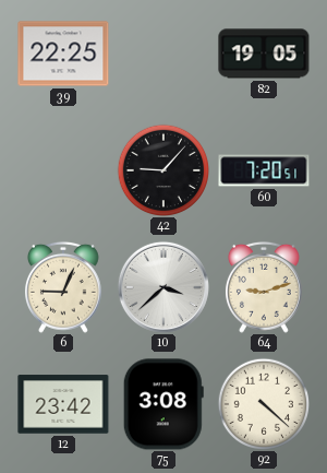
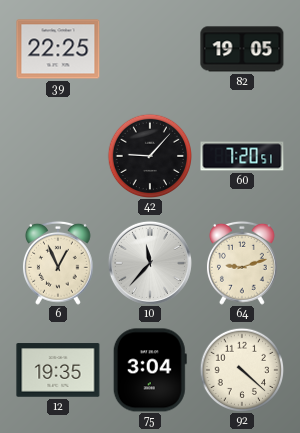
6: 9:04 -> 12:56
10: 3:38 -> 11:37
12: 23:42 -> 19:35
75: 3:08 -> 3:04
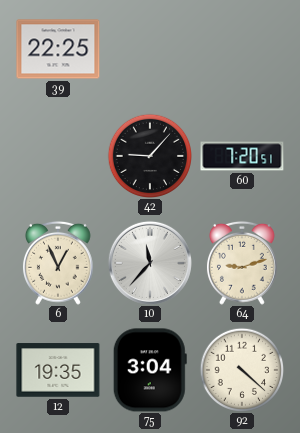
82: 19:05 -> none
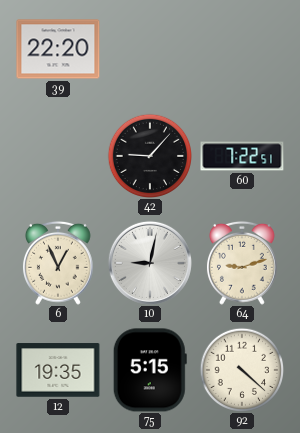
39: 22:25 -> 22:20
60: 7:20 -> 7:22
10: 11:37 -> 9:02
75: 3:04 -> 5:15
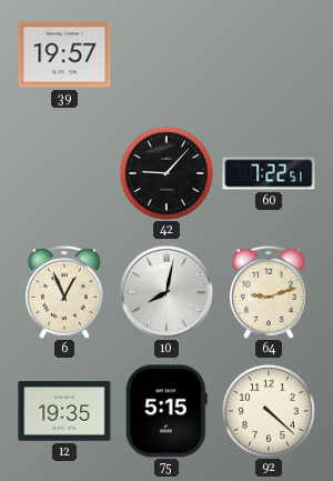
39: 22:20 -> 19:57
10: 9:02 -> 8:02
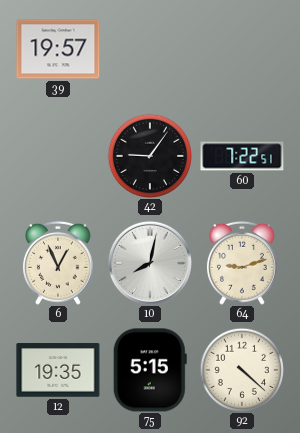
42: 9:07 -> 9:06
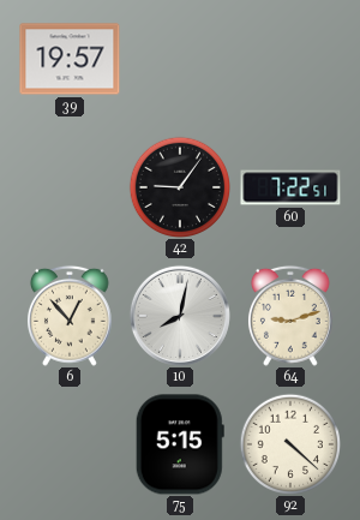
6: 12:56 -> 12:53
12: 19:35 -> none
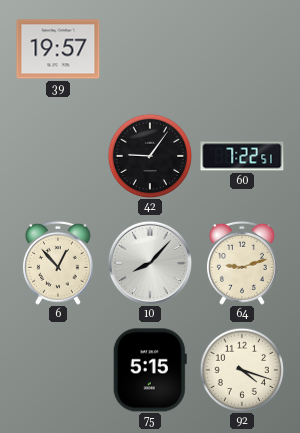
10: 8:02 -> 8:07
92: 4:22 -> 4:18
